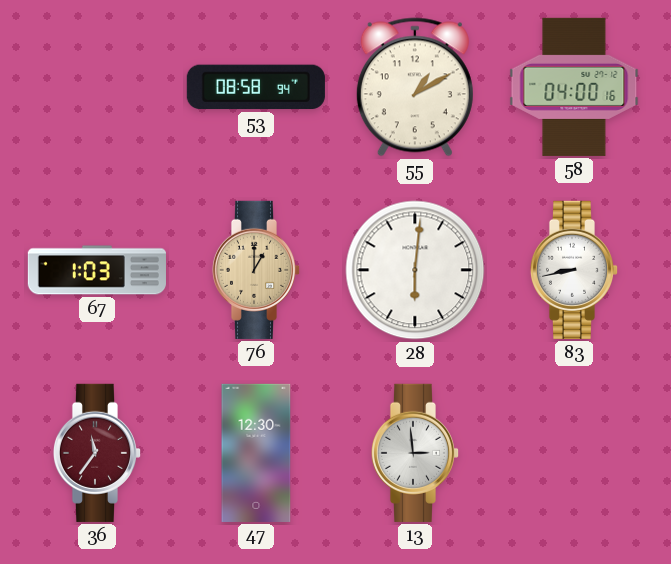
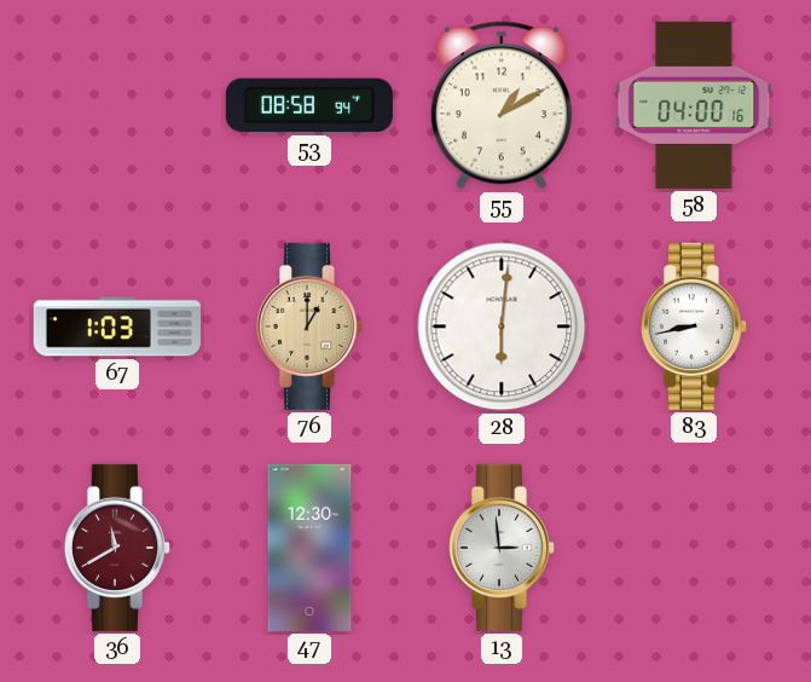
36: 11:36 -> 11:40
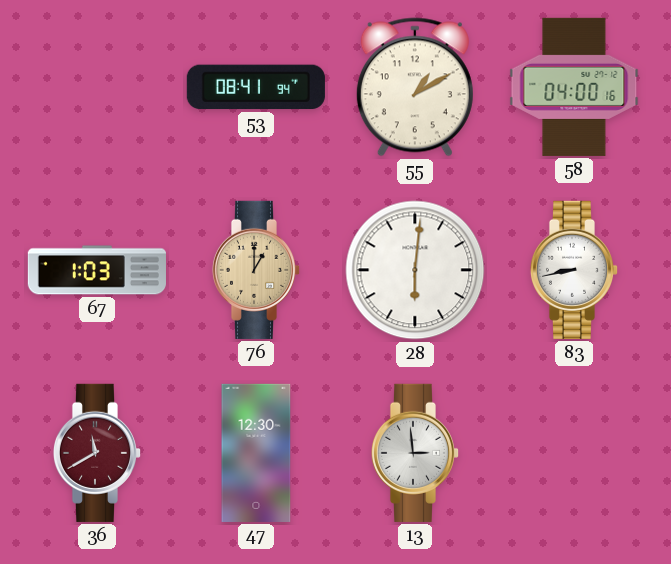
53: 08:58 -> 08:41
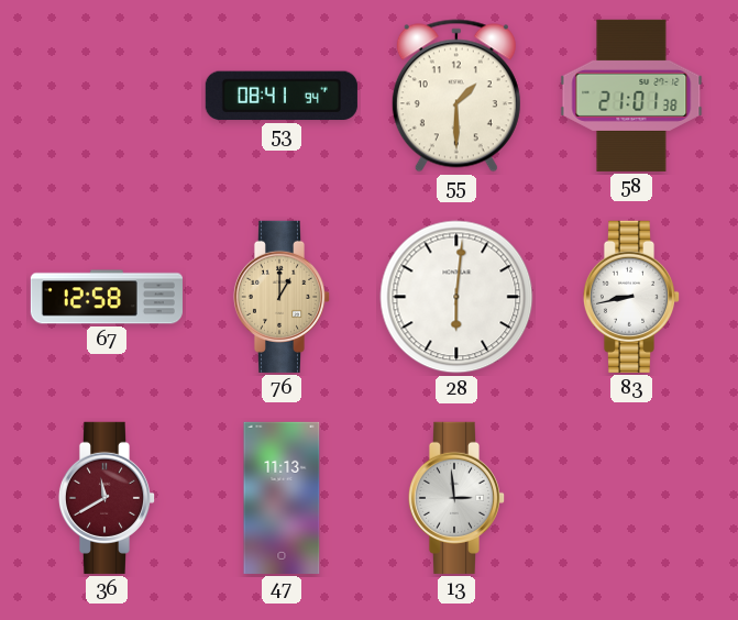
55: 1:10 -> 1:30
58: 04:00 -> 21:01
67: 1:03 -> 12:58
47: 12:30 -> 11:13
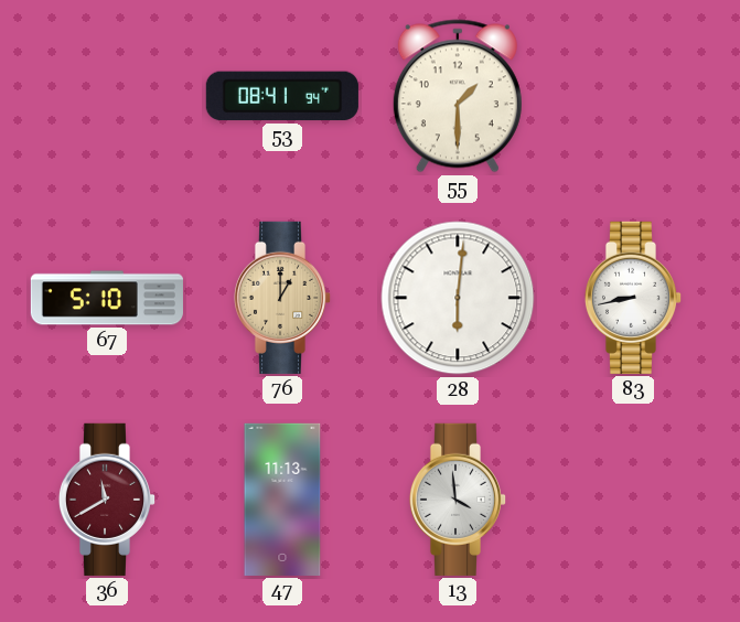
58: 21:01 -> none
67: 12:58 -> 5:10
13: 2:59 -> 3:59
